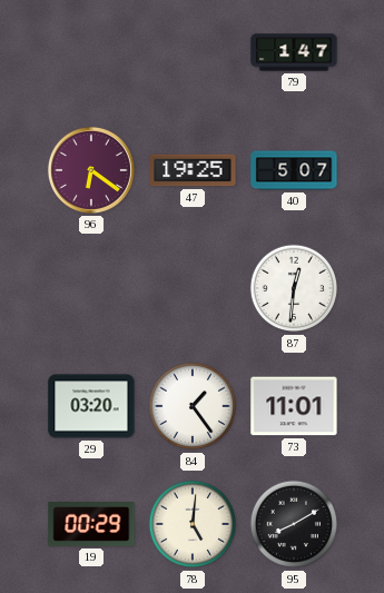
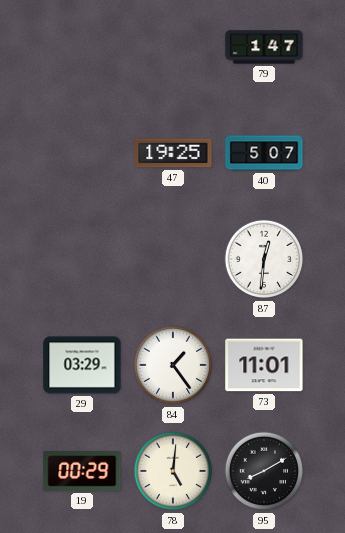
96: 6:21 -> none
29: 03:20 -> 03:29
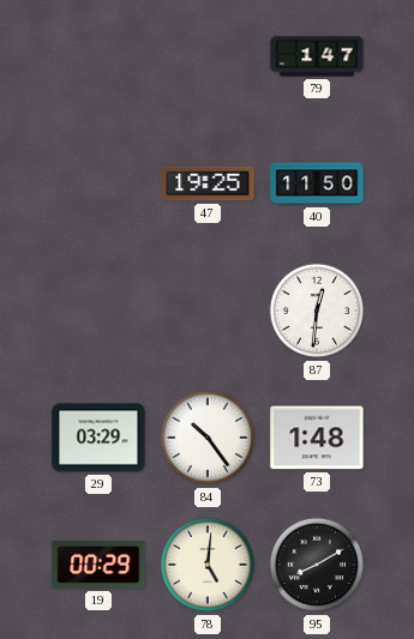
40: 5:07 -> 11:50
84: 1:24 -> 10:24
73: 11:01 -> 1:48
